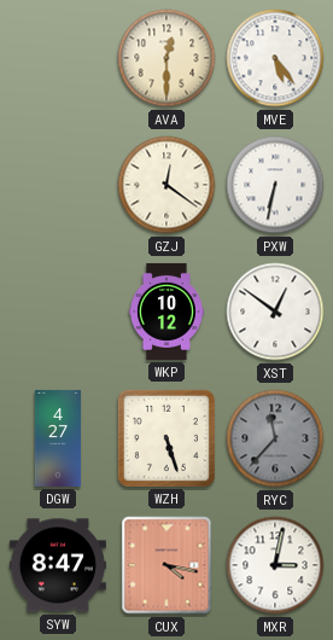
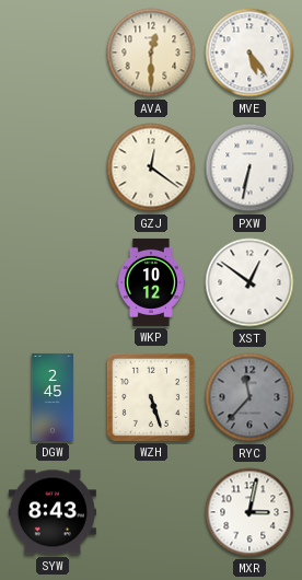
DGW: 4:27 -> 2:45
SYW: 8:47 -> 8:43
CUX: 4:17 -> none
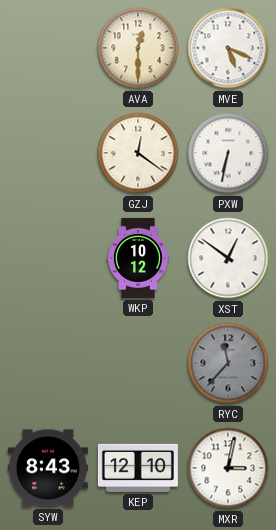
MVE: 5:24 -> 5:19
DGW: 2:45 -> none
WZH: 5:27 -> none
KEP: none -> 12:10
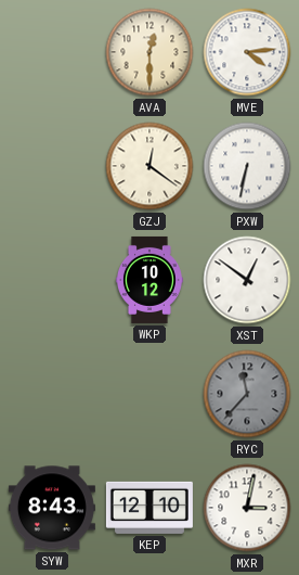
MVE: 5:19 -> 4:14
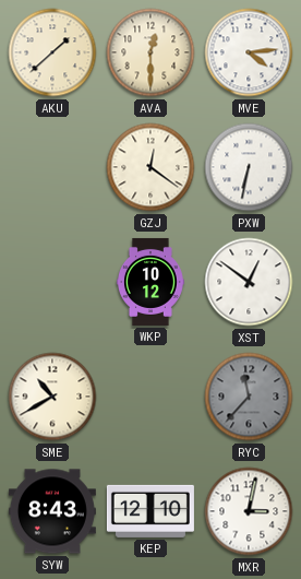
AKU: none -> 1:38
SME: none -> 10:40
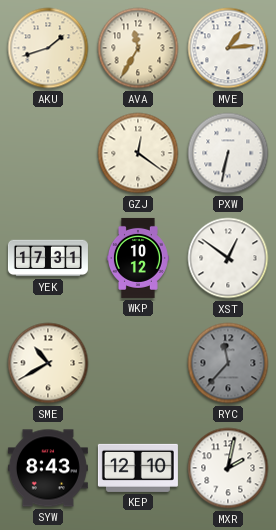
AKU: 1:38 -> 1:42
AVA: 12:30 -> 11:35
MVE: 4:14 -> 1:14
YEK: none -> 17:31
MXR: 3:02 -> 2:02
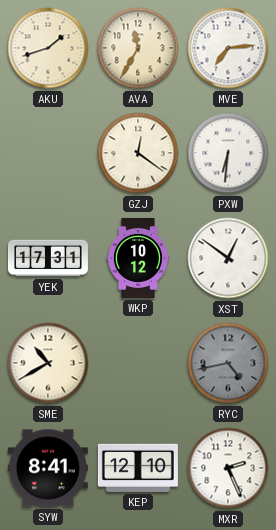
MVE: 1:14 -> 7:14
PXW: 6:32 -> 6:31
RYC: 11:37 -> 4:43
SYW: 8:43 -> 8:41
MXR: 2:02 -> 2:26
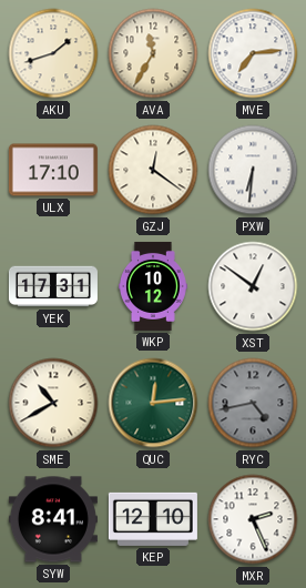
ULX: none -> 17:10
QUC: none -> 12:14
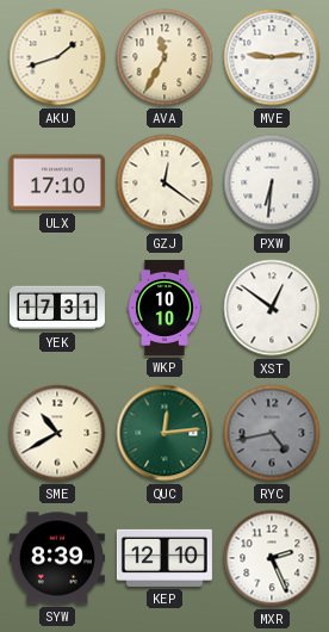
MVE: 7:14 -> 9:14
WKP: 10:12 -> 10:10
SYW: 8:41 -> 8:39
